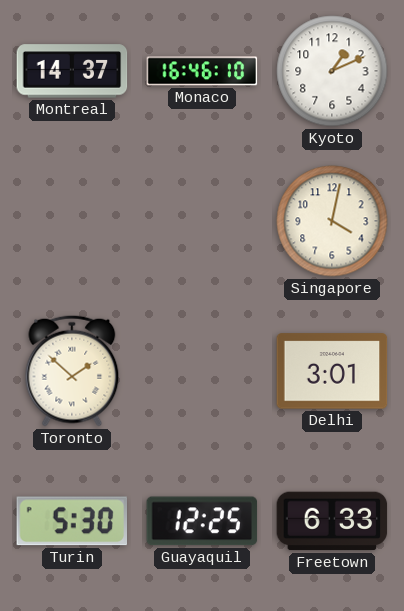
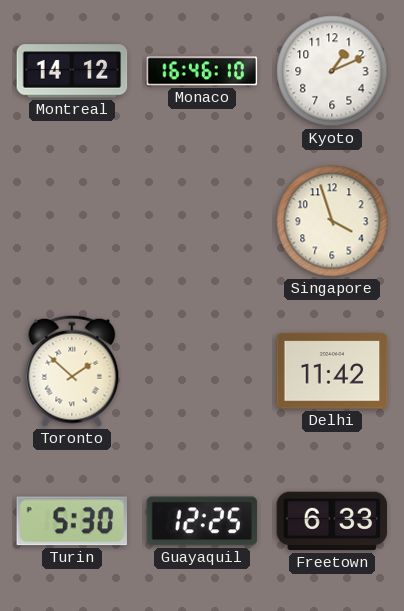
Montreal: 14:37 -> 14:12
Singapore: 4:02 -> 3:57
Delhi: 3:01 -> 11:42
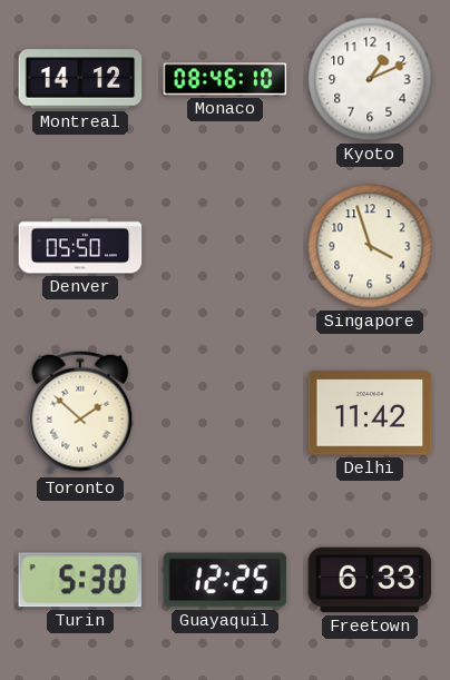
Monaco: 16:46 -> 08:46
Denver: none -> 05:50
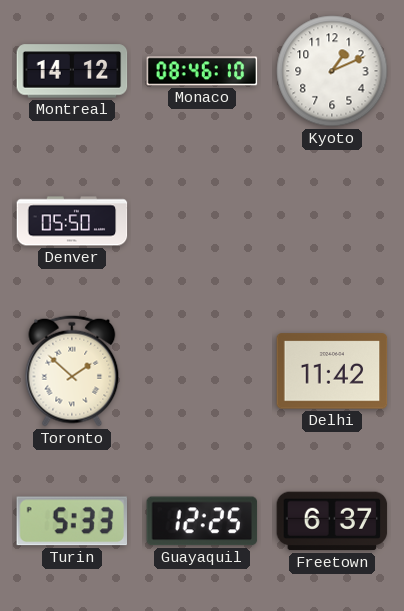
Singapore: 3:57 -> none
Turin: 5:30 -> 5:33
Freetown: 6:33 -> 6:37
